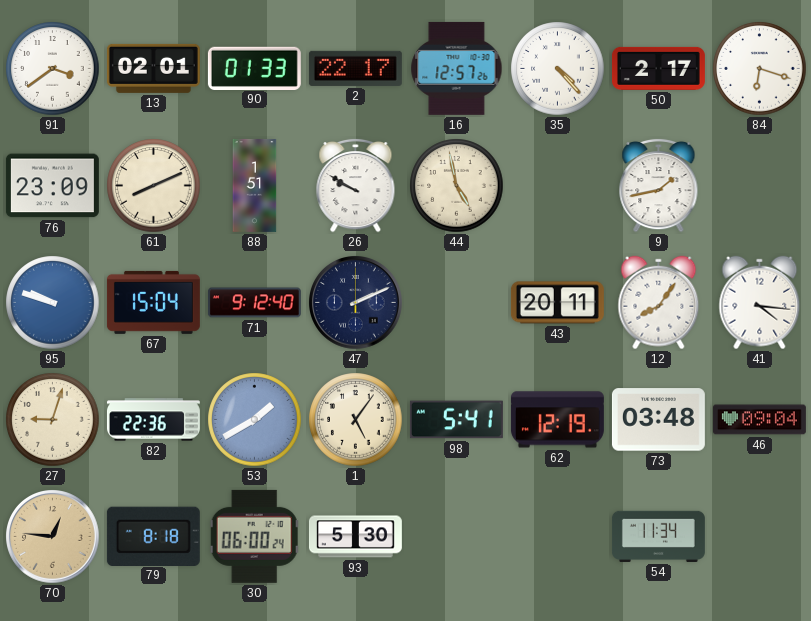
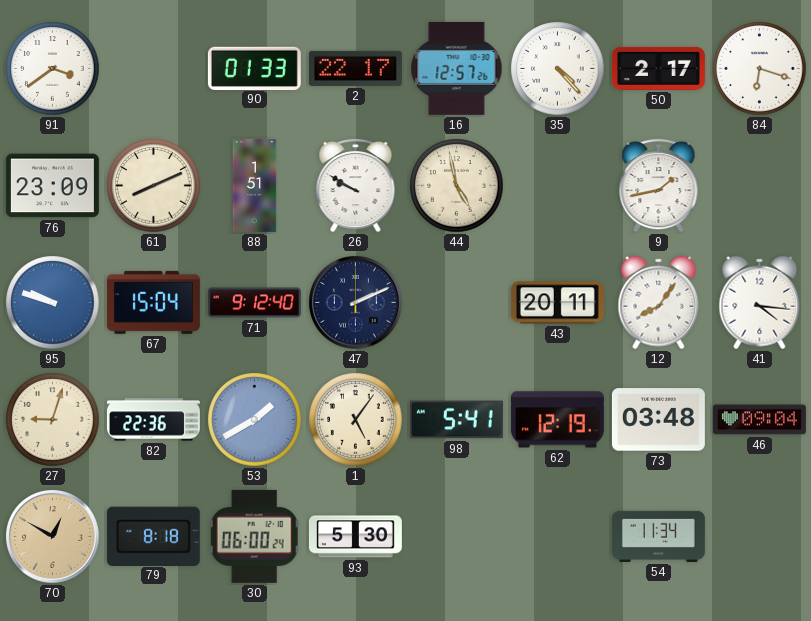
13: 02:01 -> none
70: 12:46 -> 12:50
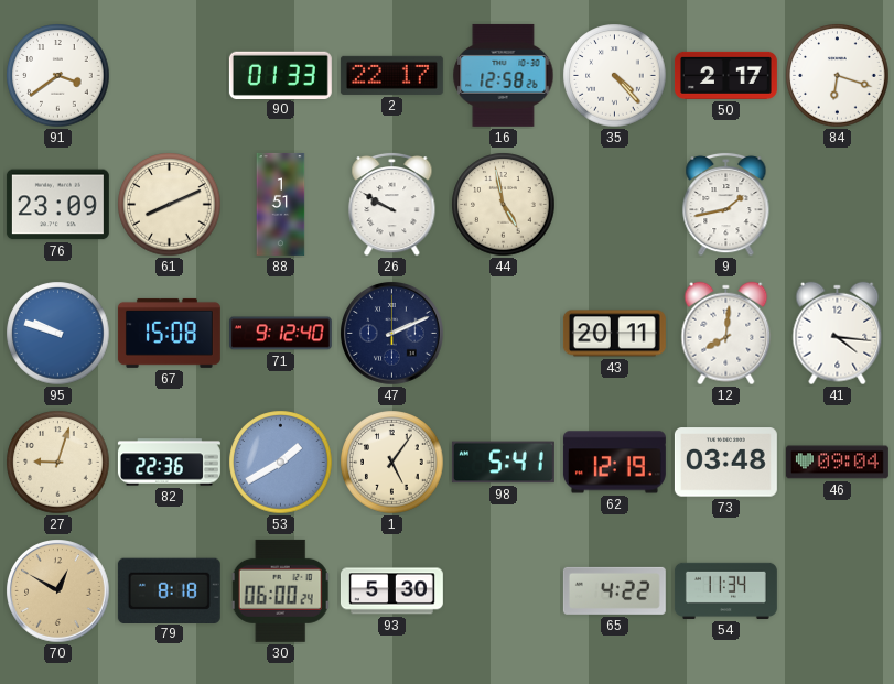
16: 12:57 -> 12:58
67: 15:04 -> 15:08
12: 8:06 -> 8:01
65: none -> 4:22
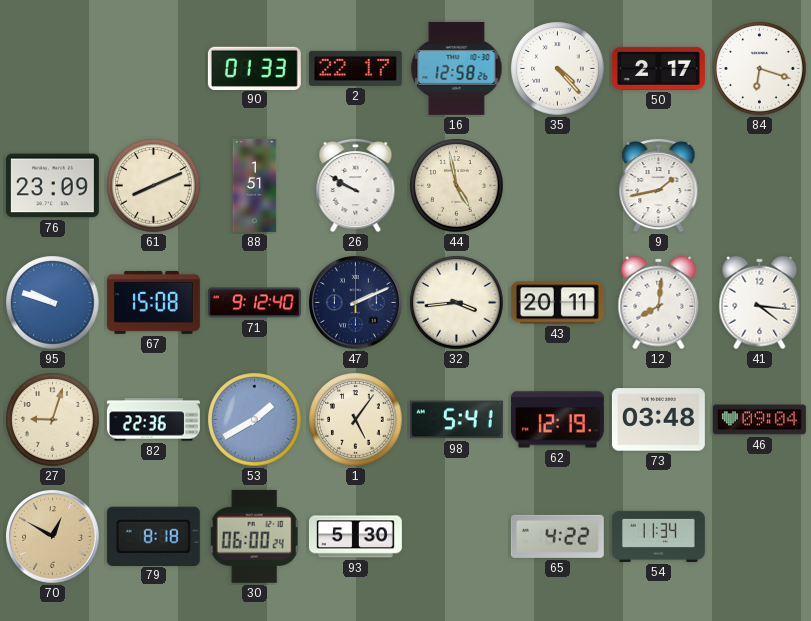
91: 3:39 -> none
32: none -> 3:44
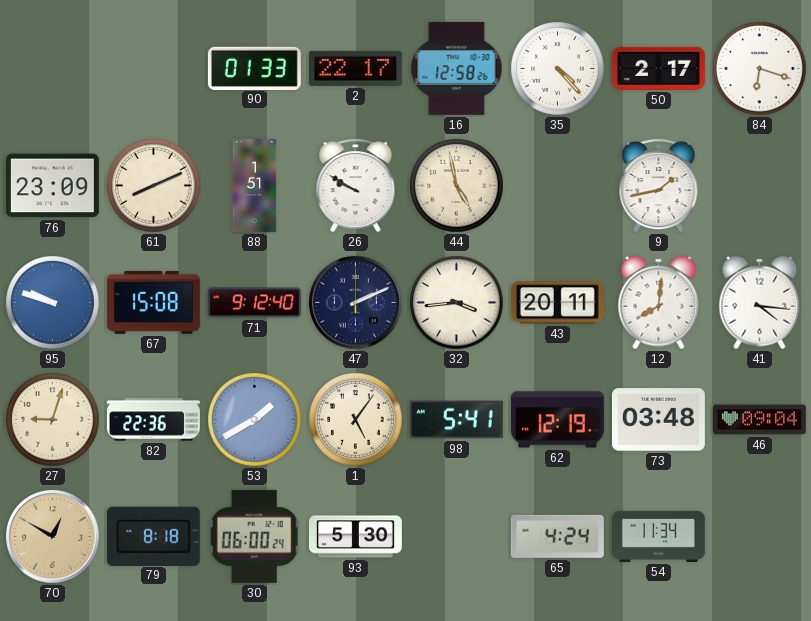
65: 4:22 -> 4:24
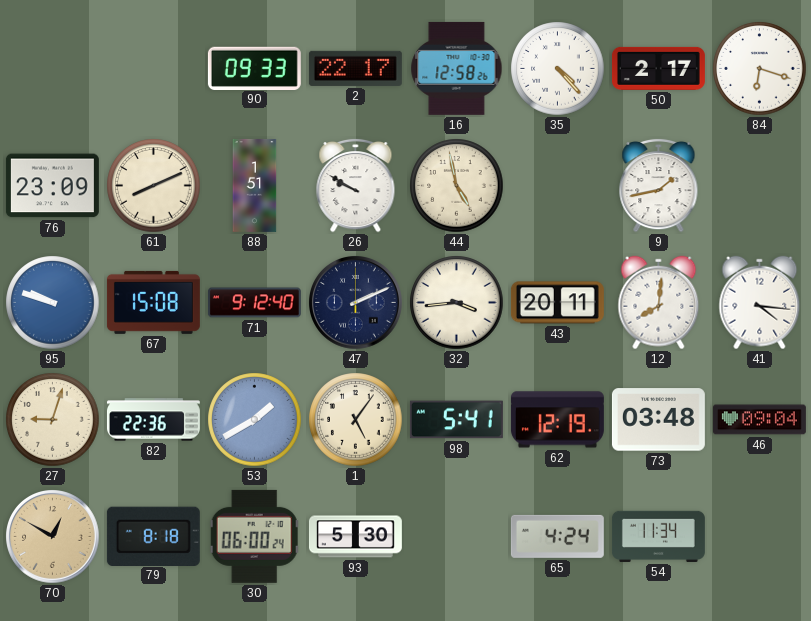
90: 01:33 -> 09:33
